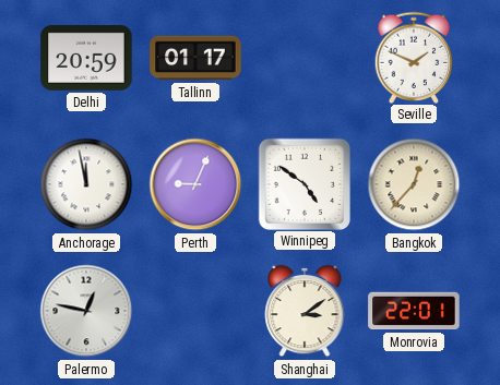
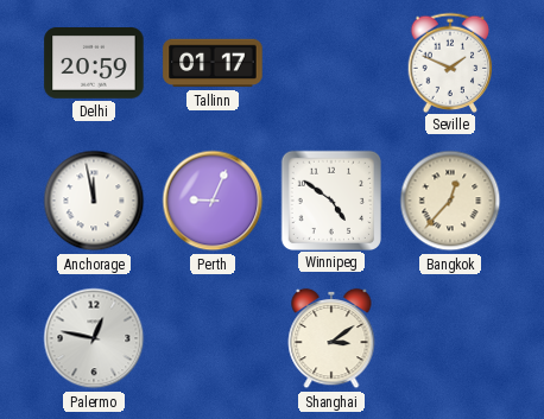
Monrovia: 22:01 -> none
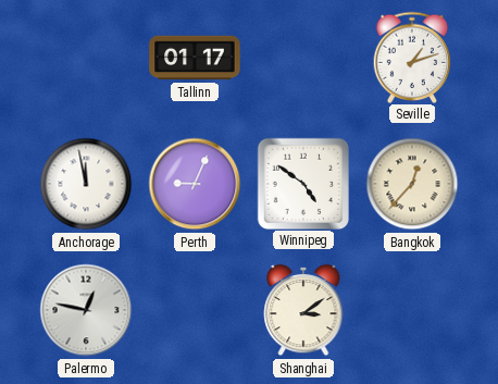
Delhi: 20:59 -> none
Seville: 1:49 -> 1:12
